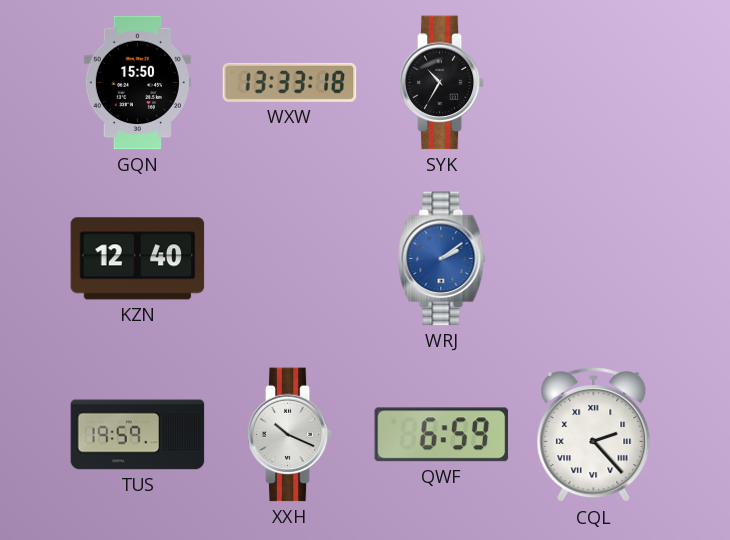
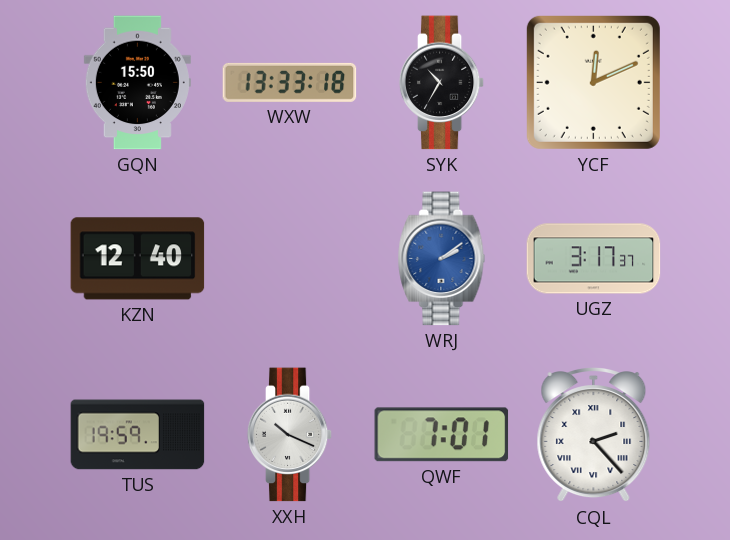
YCF: none -> 12:11
UGZ: none -> 3:17
QWF: 6:59 -> 7:01
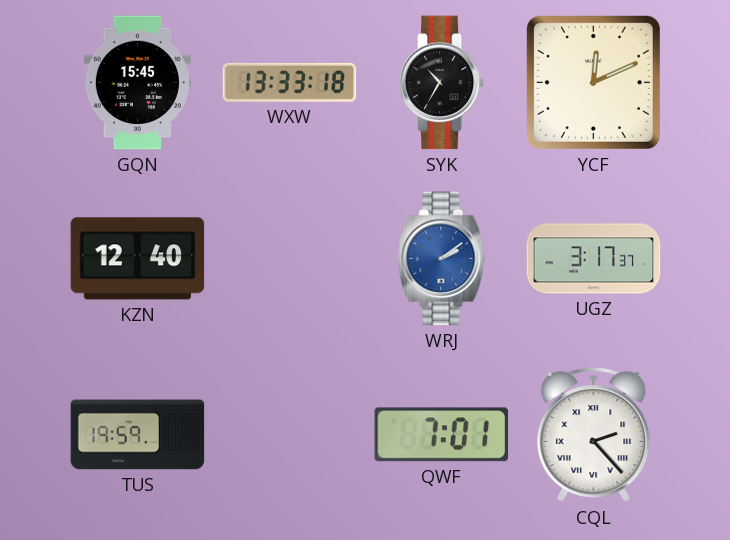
GQN: 15:50 -> 15:45
XXH: 10:19 -> none
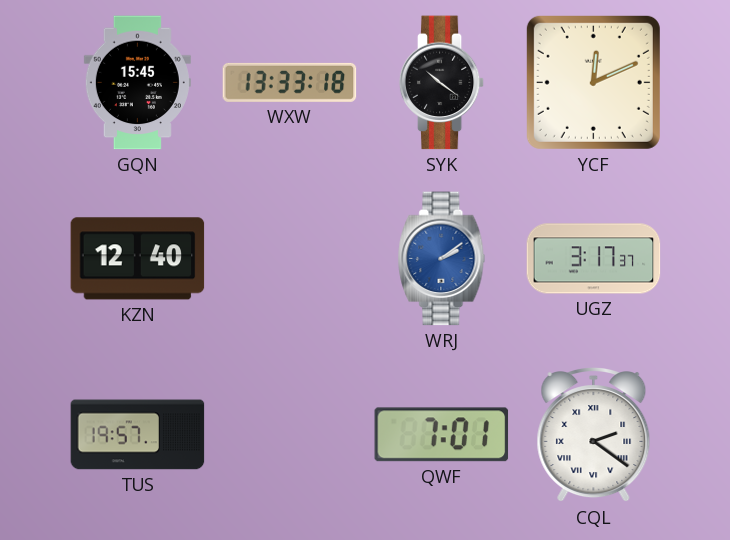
SYK: 10:35 -> 10:21
TUS: 19:59 -> 19:57
CQL: 2:23 -> 2:21
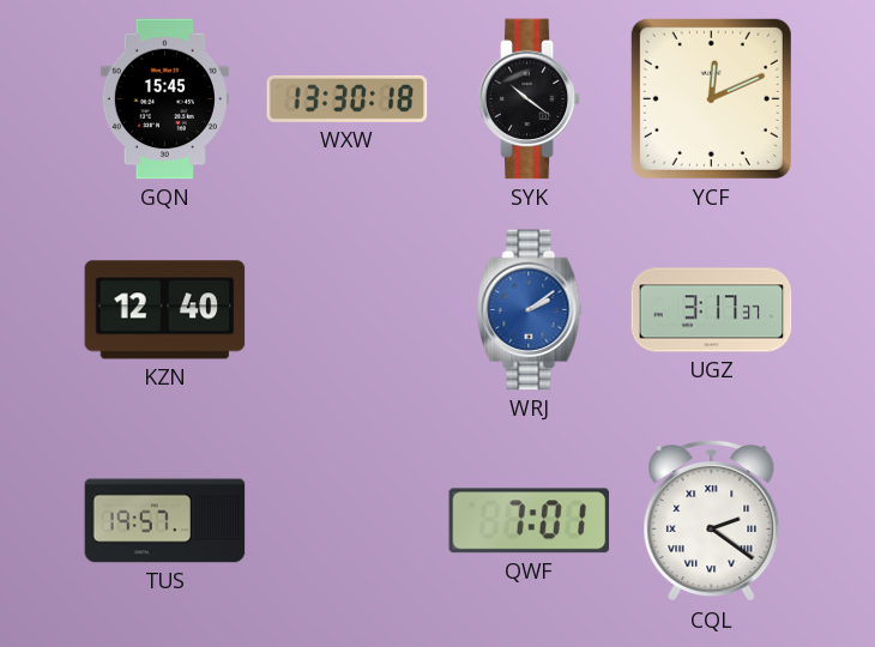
WXW: 13:33 -> 13:30
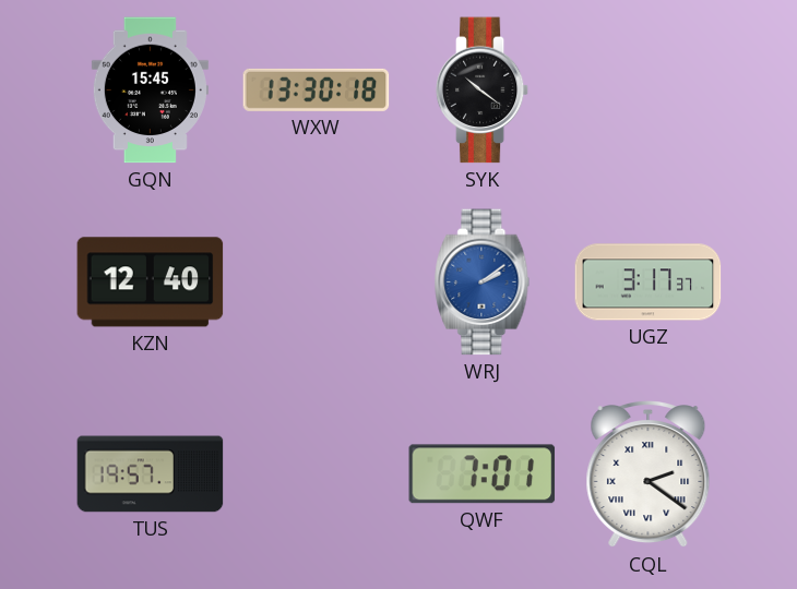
YCF: 12:11 -> none
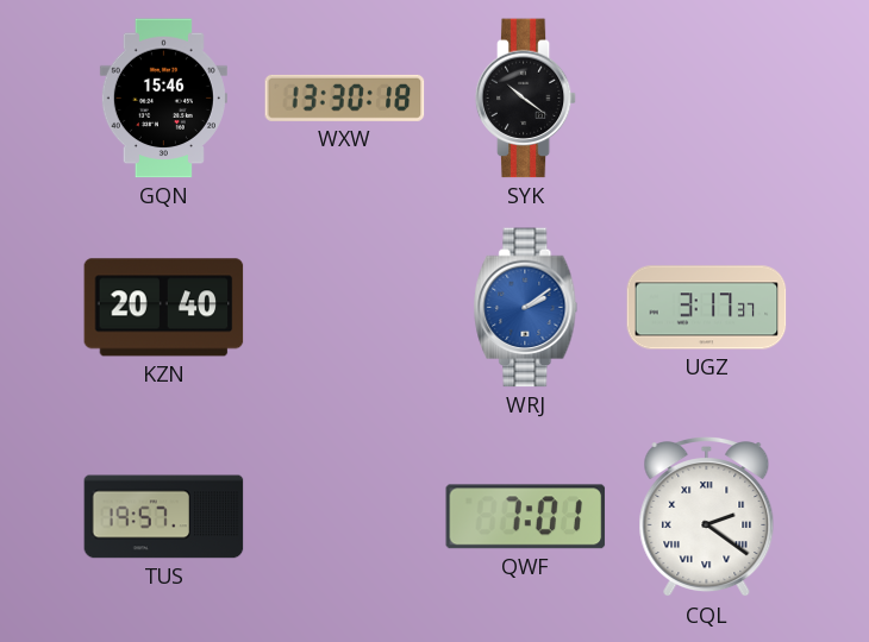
GQN: 15:45 -> 15:46
KZN: 12:40 -> 20:40
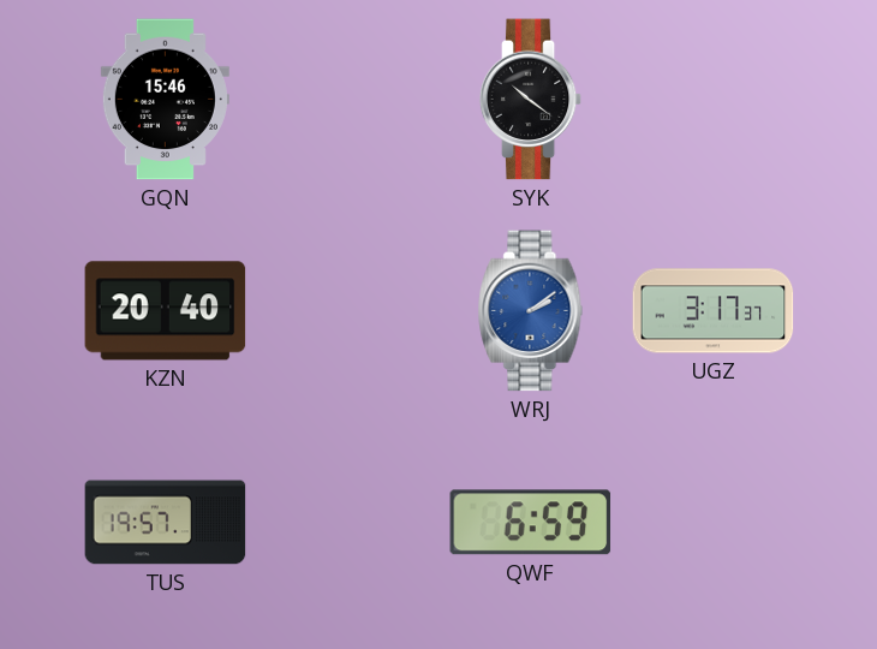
WXW: 13:30 -> none
QWF: 7:01 -> 6:59
CQL: 2:21 -> none
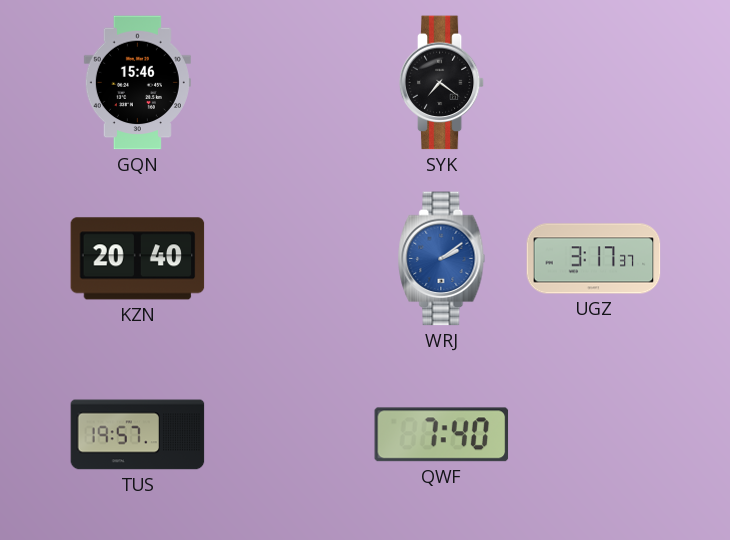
SYK: 10:21 -> 7:21
QWF: 6:59 -> 7:40
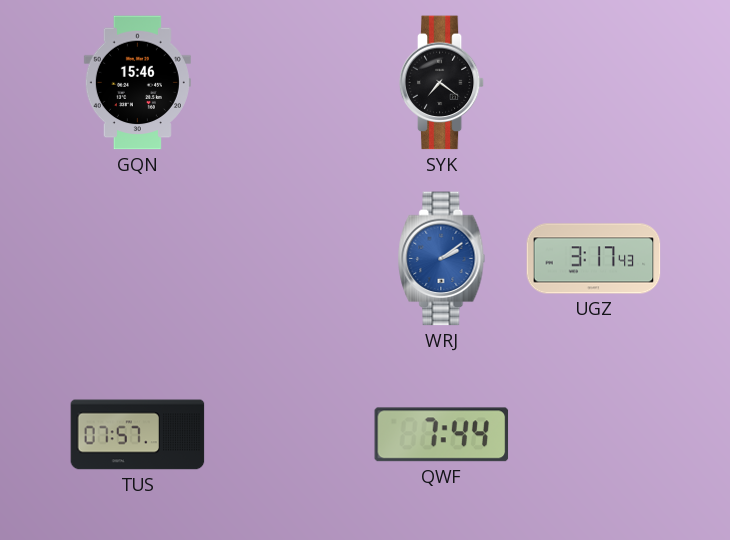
KZN: 20:40 -> none
UGZ: 3:17:37 -> 3:17:43
TUS: 19:57 -> 07:57
QWF: 7:40 -> 7:44
